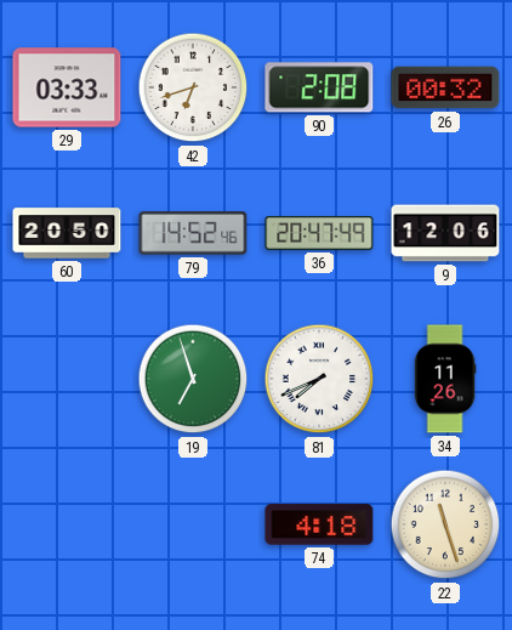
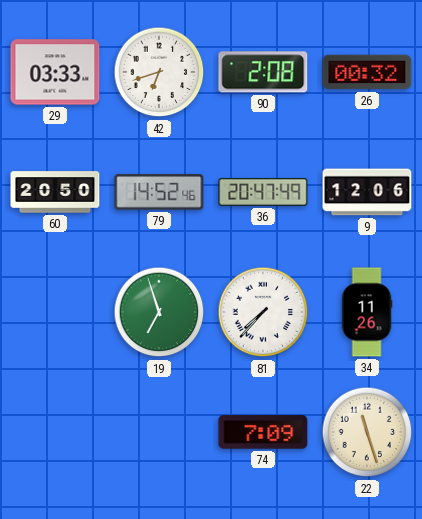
81: 7:41 -> 7:37
74: 4:18 -> 7:09
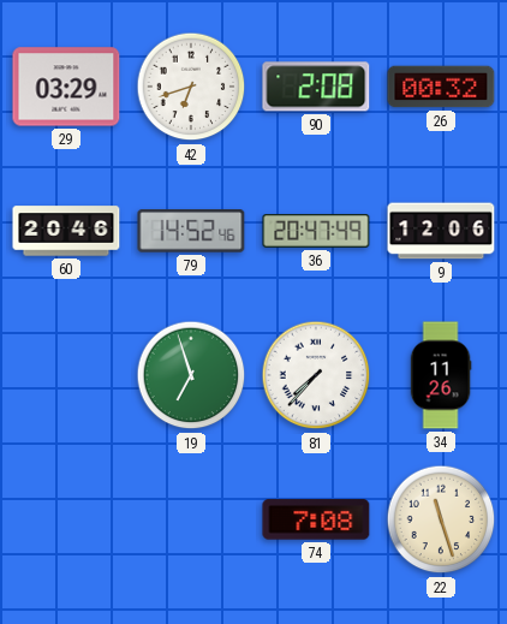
29: 03:33 -> 03:29
60: 20:50 -> 20:46
74: 7:09 -> 7:08
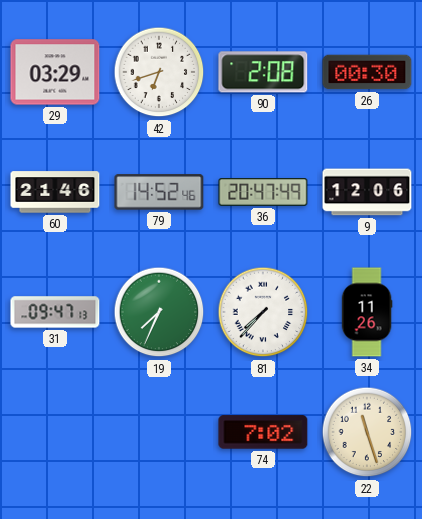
26: 00:32 -> 00:30
60: 20:46 -> 21:46
31: none -> 09:47
19: 6:57 -> 7:34
74: 7:08 -> 7:02
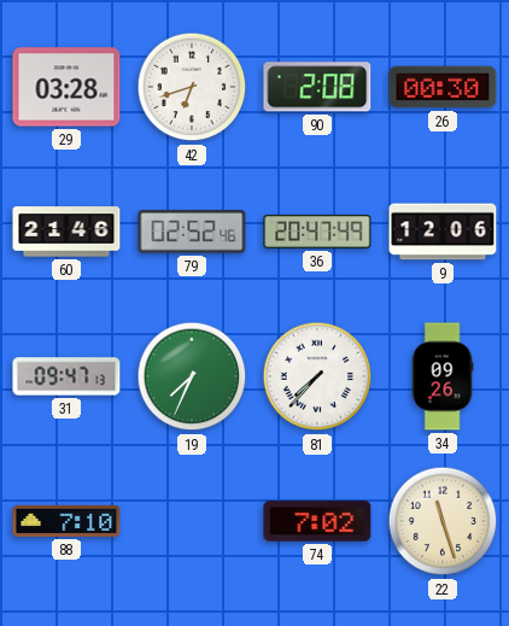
29: 03:29 -> 03:28
79: 14:52 -> 02:52
34: 11:26 -> 09:26
88: none -> 7:10
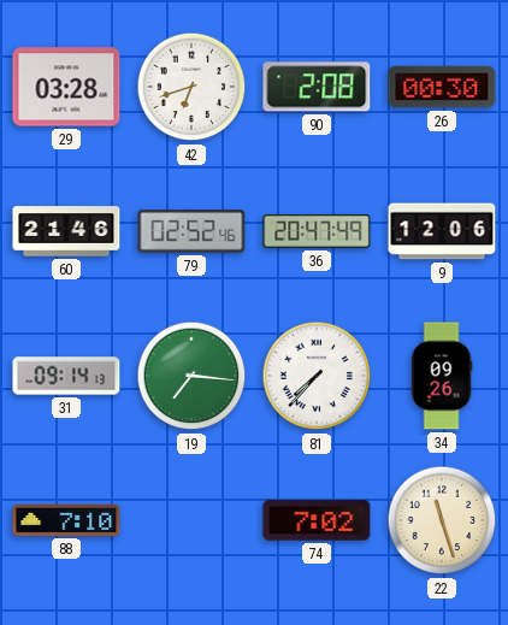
31: 09:47 -> 09:14
19: 7:34 -> 7:16
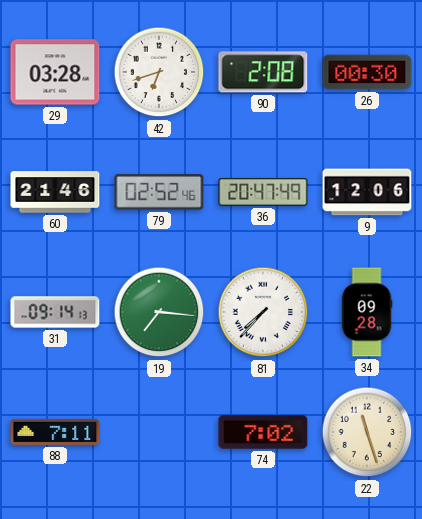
34: 09:26 -> 09:28
88: 7:10 -> 7:11
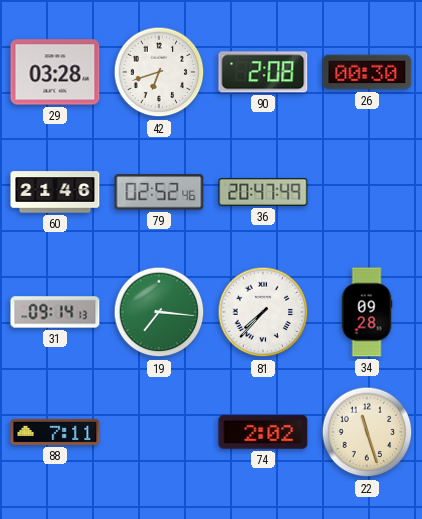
9: 12:06 -> none
74: 7:02 -> 2:02
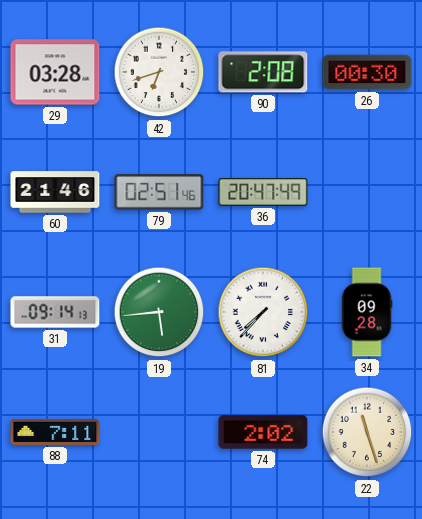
79: 02:52 -> 02:51
19: 7:16 -> 5:44
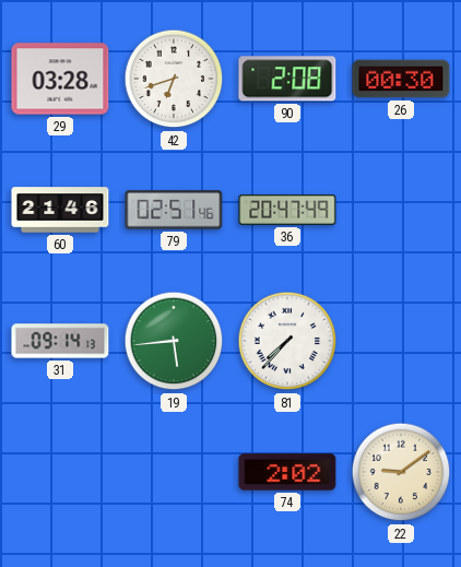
34: 09:28 -> none
88: 7:11 -> none
22: 11:27 -> 9:09
